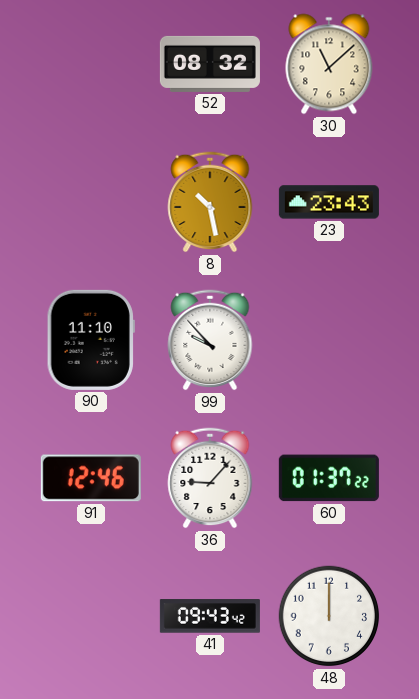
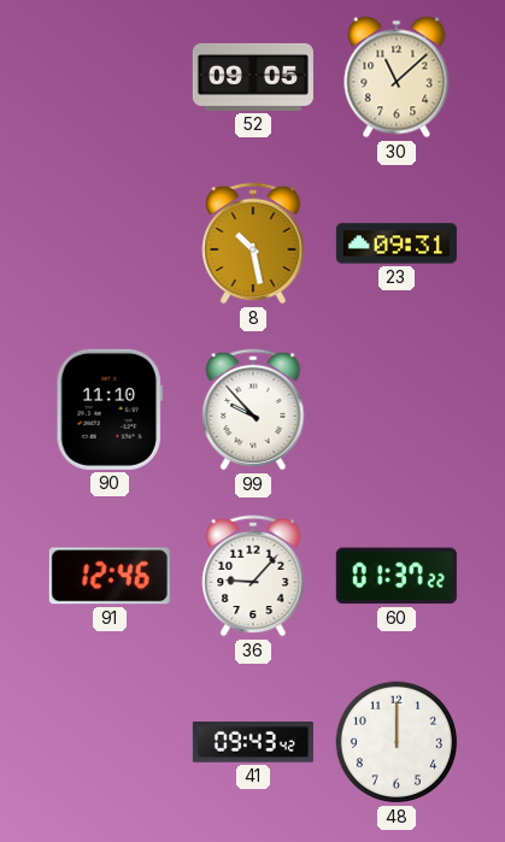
52: 08:32 -> 09:05
23: 23:43 -> 09:31
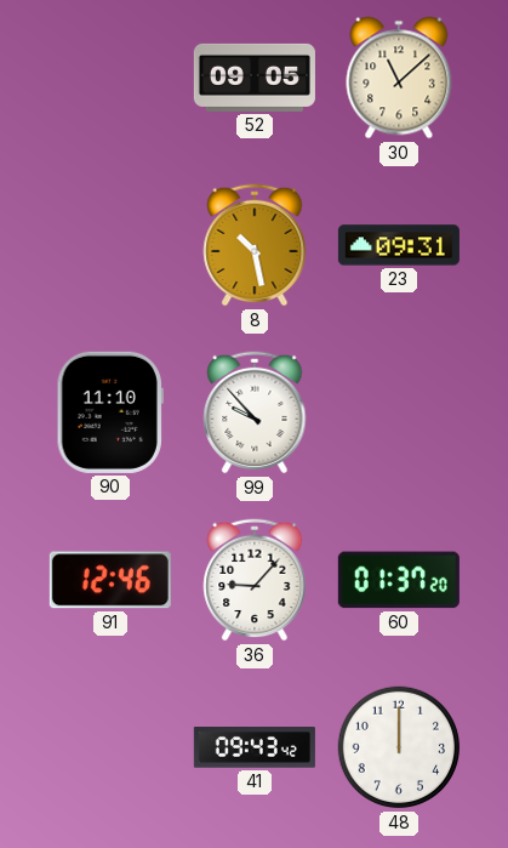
60: 01:37:22 -> 01:37:20
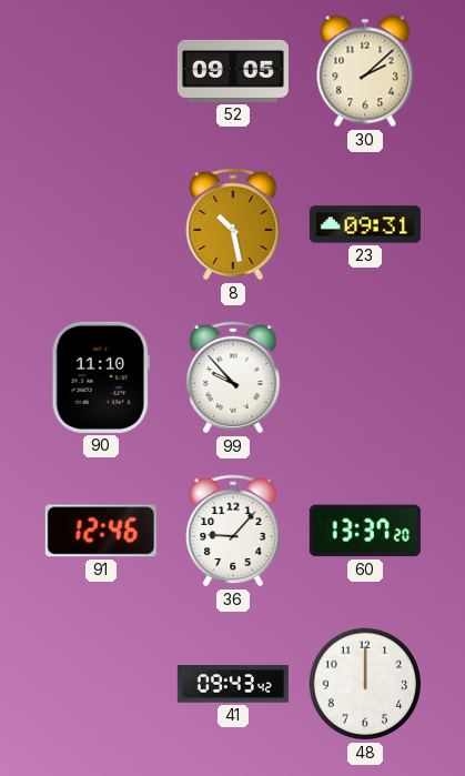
30: 11:08 -> 2:08
60: 01:37 -> 13:37
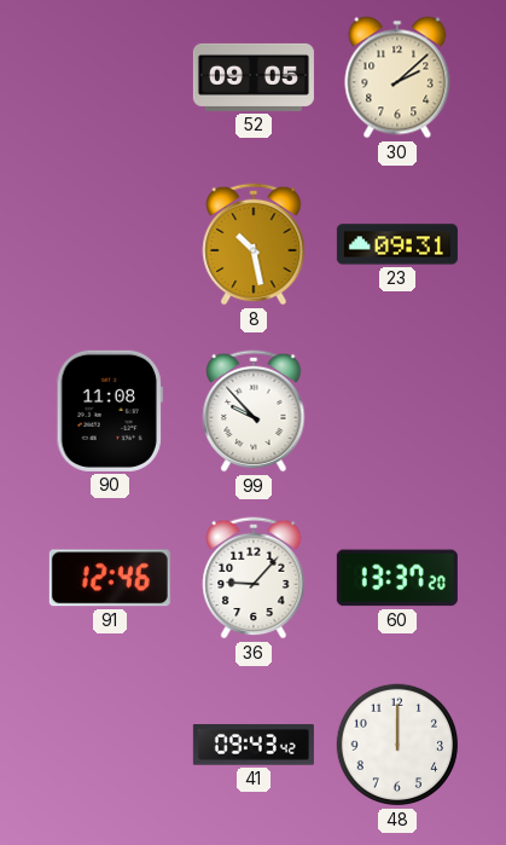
90: 11:10 -> 11:08
